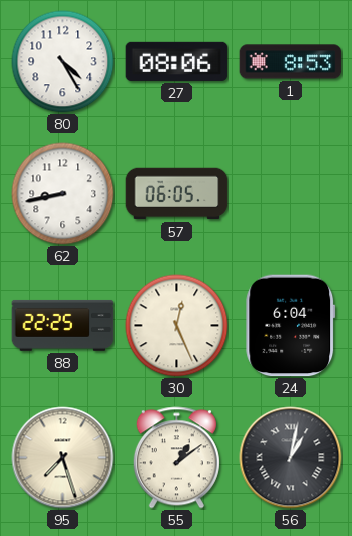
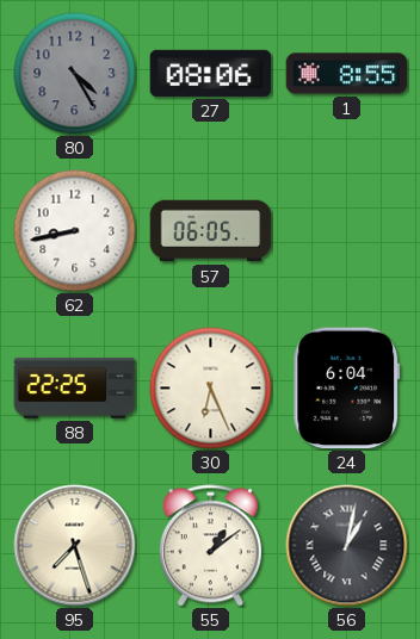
80 dial: white -> grey
1: 8:53 -> 8:55
30: 12:26 -> 6:26
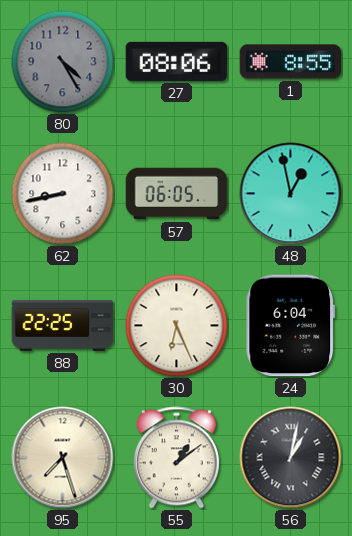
48: none -> 12:58
